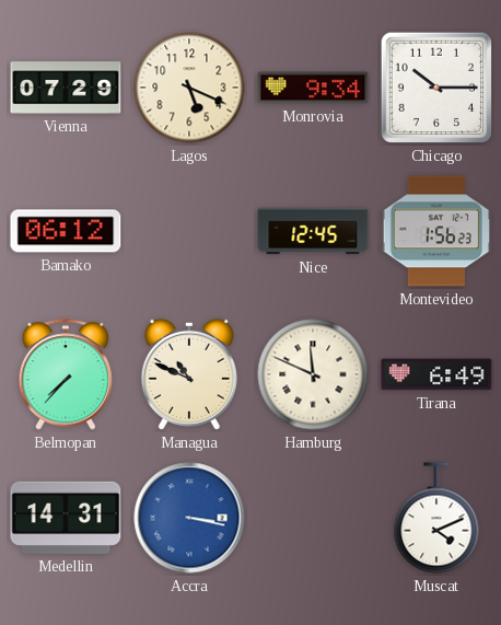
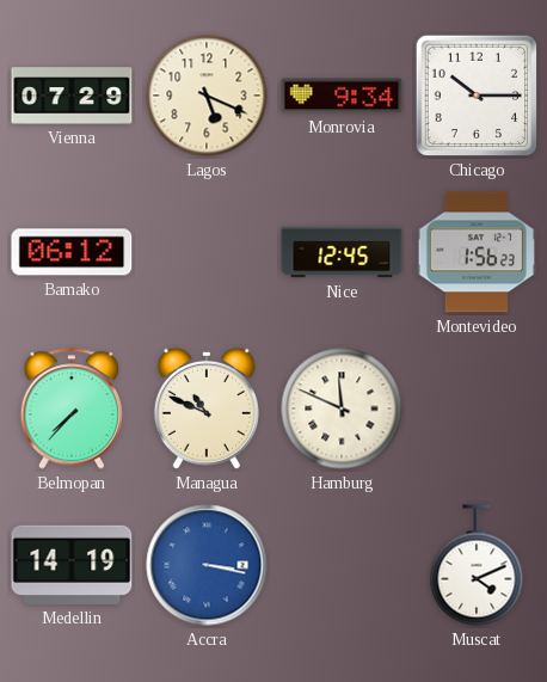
Tirana: 6:49 -> none
Medellin: 14:31 -> 14:19
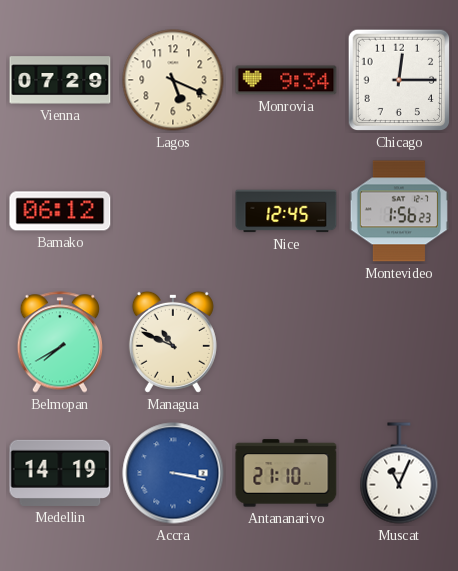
Chicago: 10:15 -> 12:15
Belmopan: 7:37 -> 7:40
Hamburg: 11:49 -> none
Antananarivo: none -> 21:10
Muscat: 4:11 -> 11:04
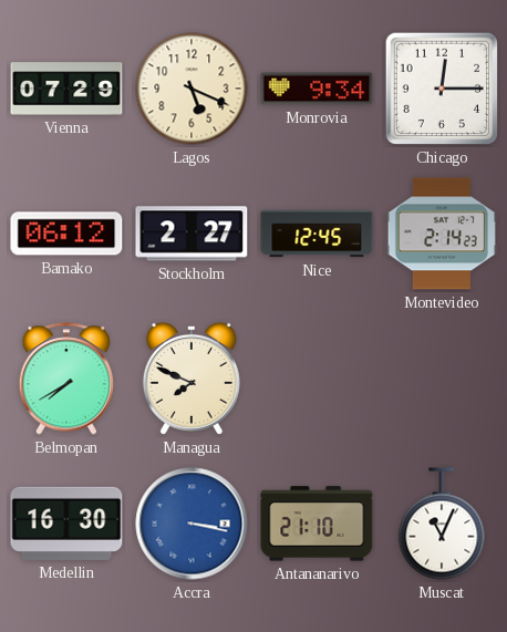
Stockholm: none -> 2:27
Montevideo: 1:56 -> 2:14
Managua: 10:49 -> 7:49
Medellin: 14:19 -> 16:30
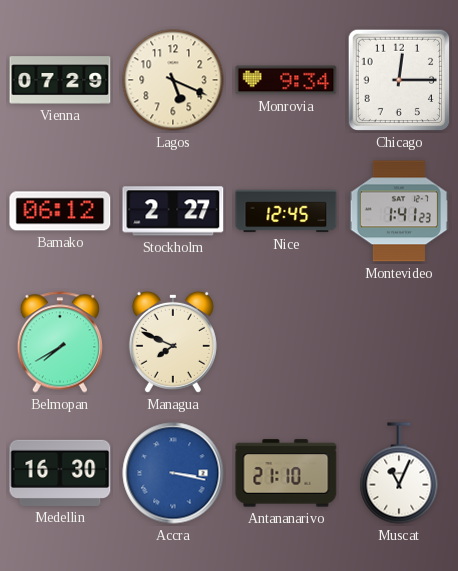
Montevideo: 2:14 -> 1:41
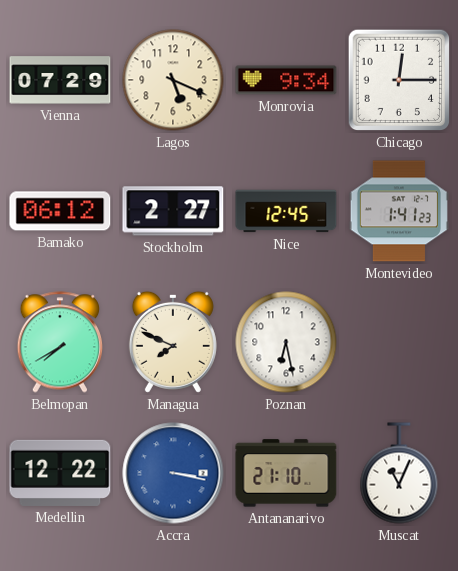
Poznan: none -> 6:28
Medellin: 16:30 -> 12:22
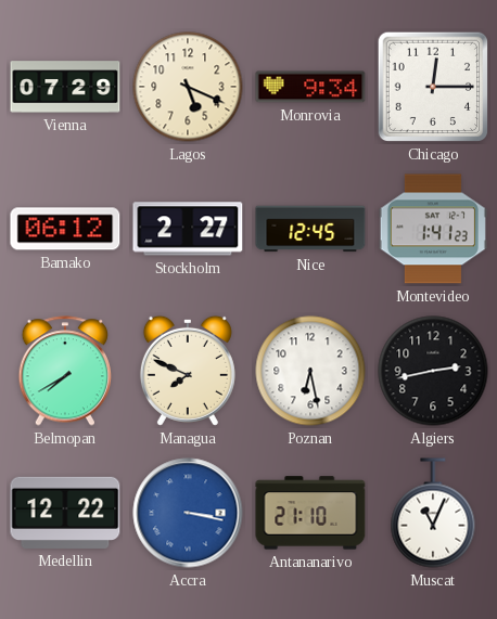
Algiers: none -> 2:43
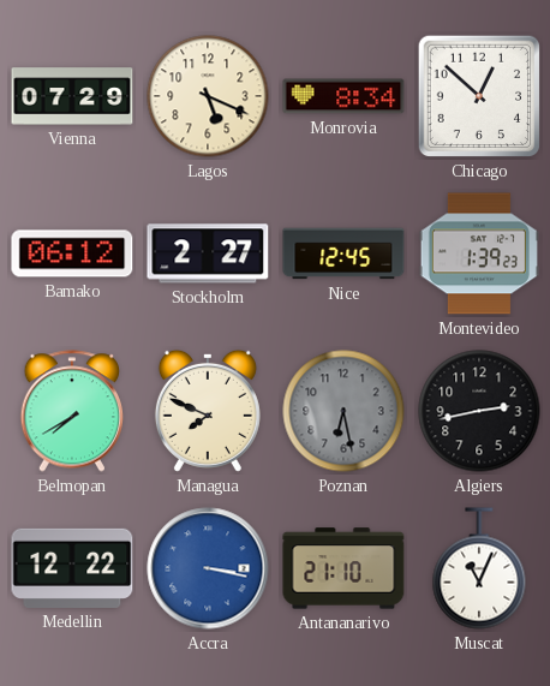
Monrovia: 9:34 -> 8:34
Chicago: 12:15 -> 12:52
Montevideo: 1:41 -> 1:39
Poznan dial: white -> grey
